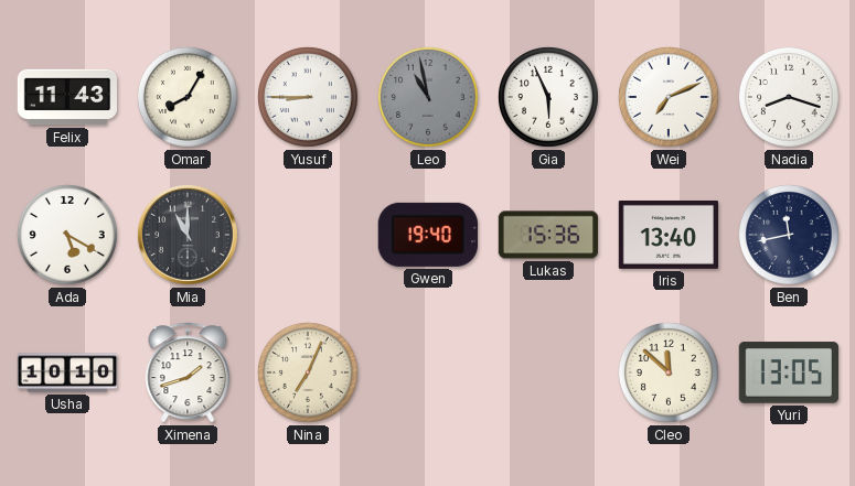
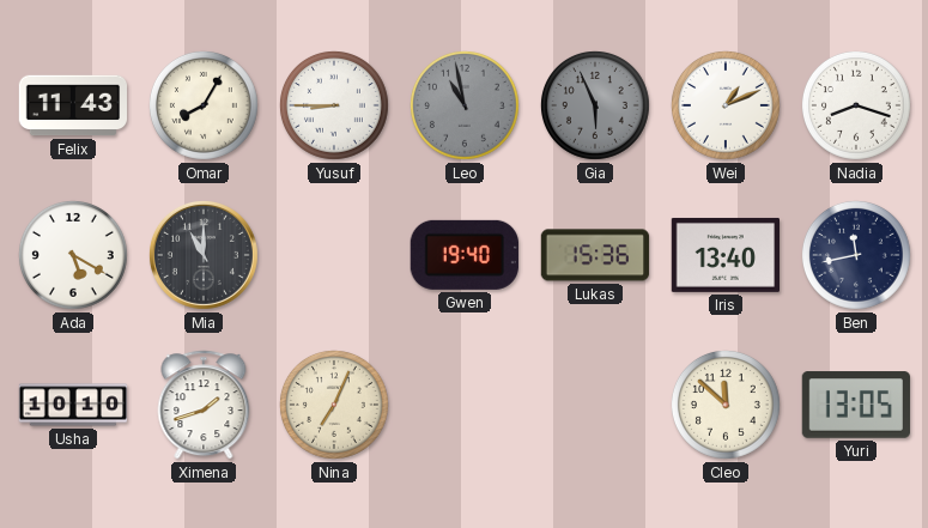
Gia dial: white -> grey
Wei: 7:11 -> 1:11
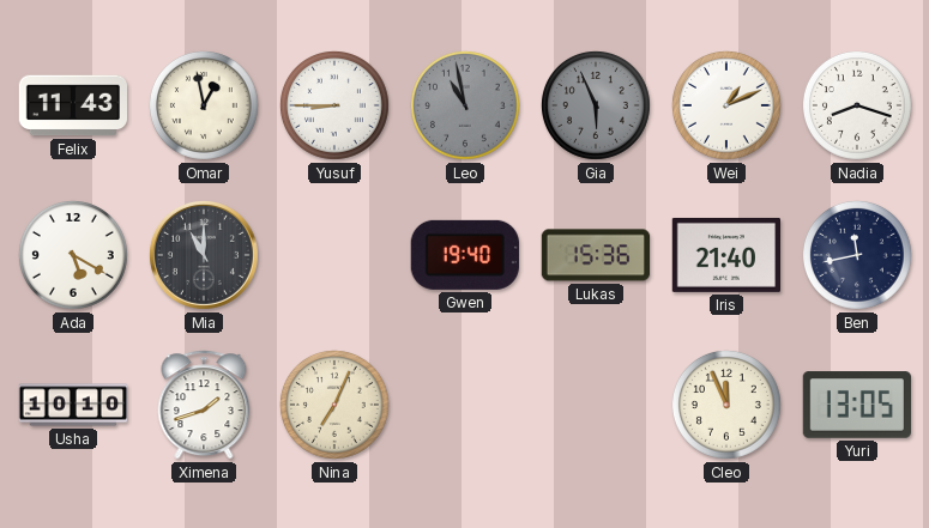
Omar: 8:05 -> 12:58
Iris: 13:40 -> 21:40
Cleo: 11:52 -> 11:56
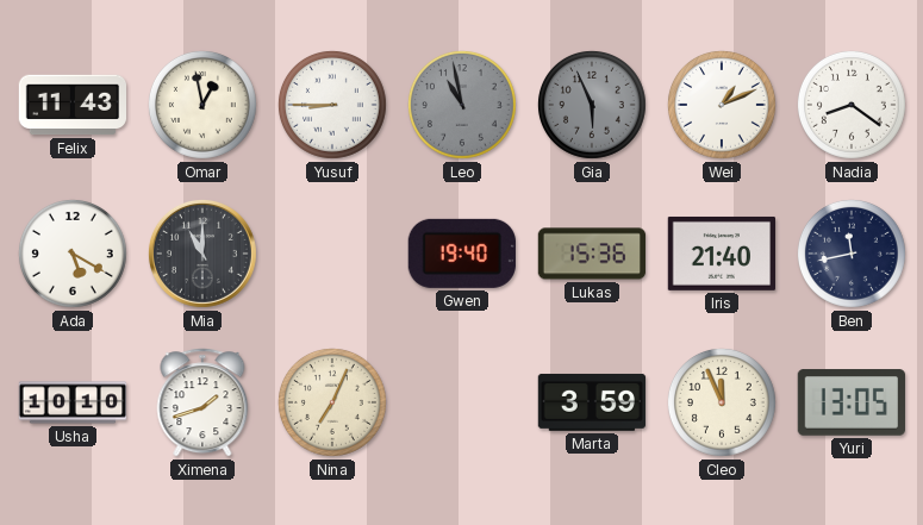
Nadia: 8:18 -> 8:21
Marta: none -> 3:59
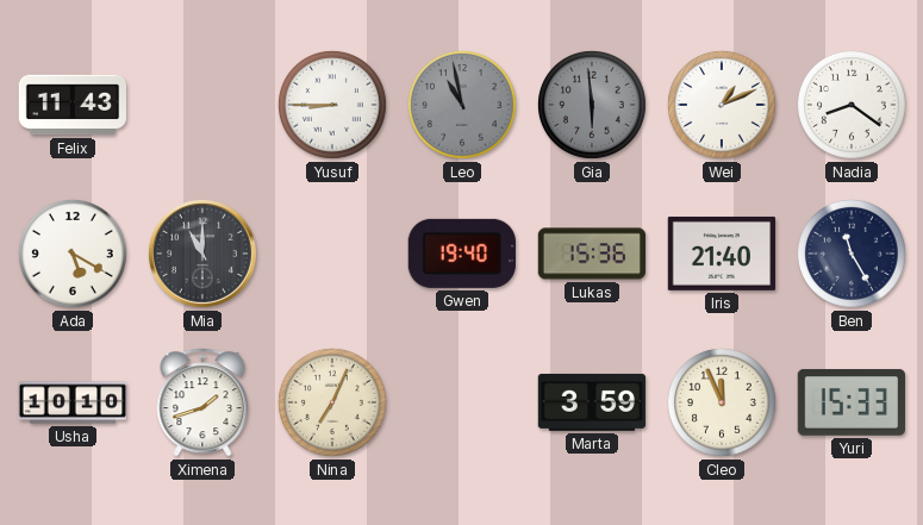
Omar: 12:58 -> none
Gia: 5:56 -> 5:59
Ben: 11:43 -> 11:25
Yuri: 13:05 -> 15:33
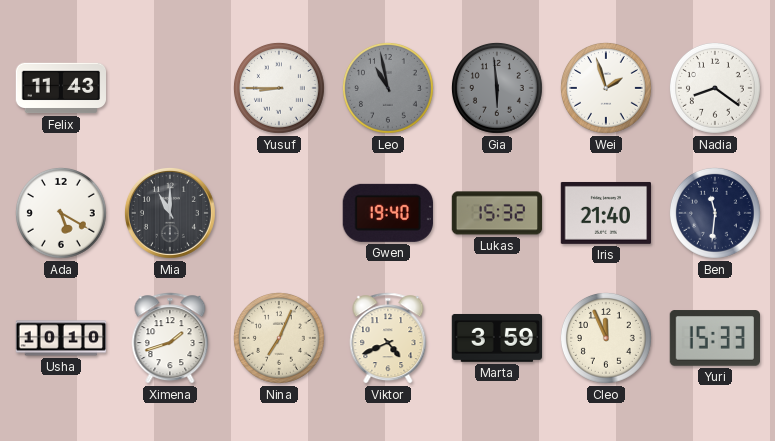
Wei: 1:11 -> 1:57
Lukas: 15:36 -> 15:32
Ben: 11:25 -> 11:31
Viktor: none -> 4:41
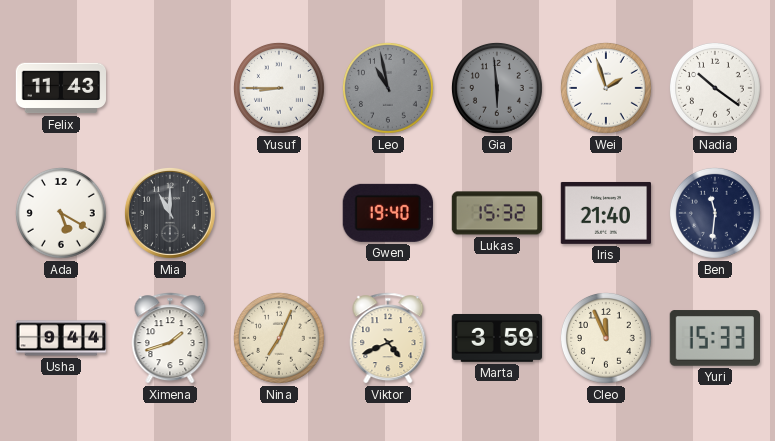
Nadia: 8:21 -> 10:21
Usha: 10:10 -> 9:44
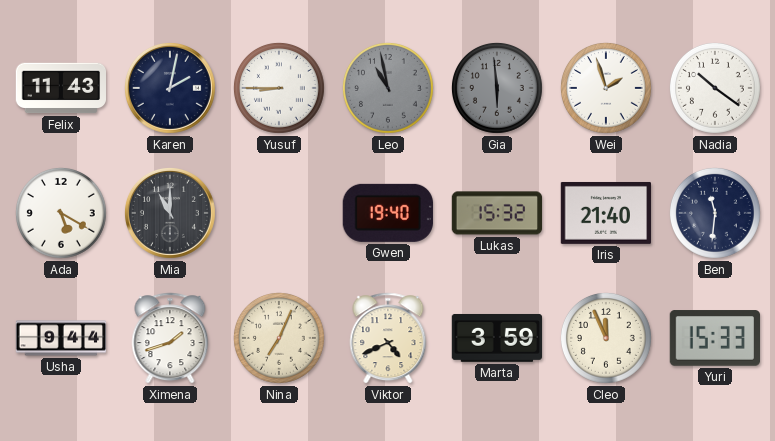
Karen: none -> 2:02
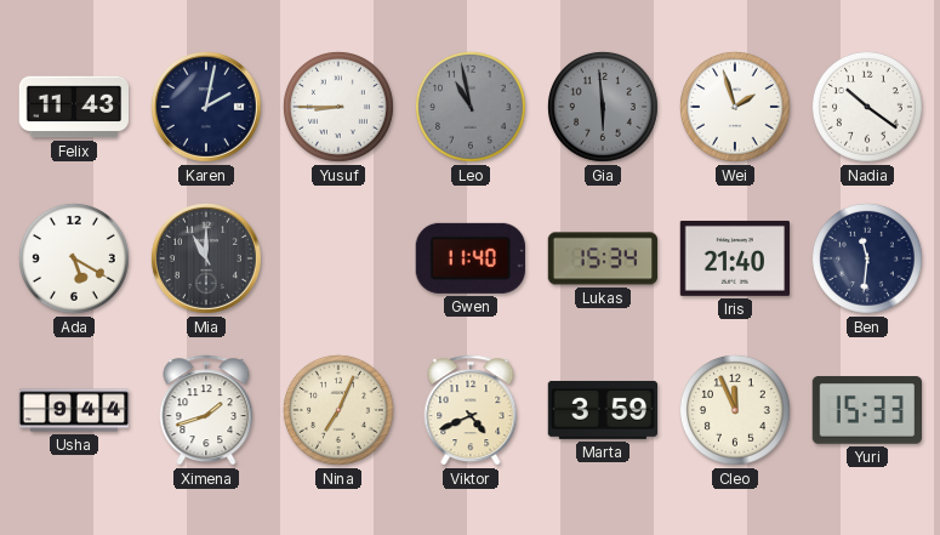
Gwen: 19:40 -> 11:40
Lukas: 15:32 -> 15:34
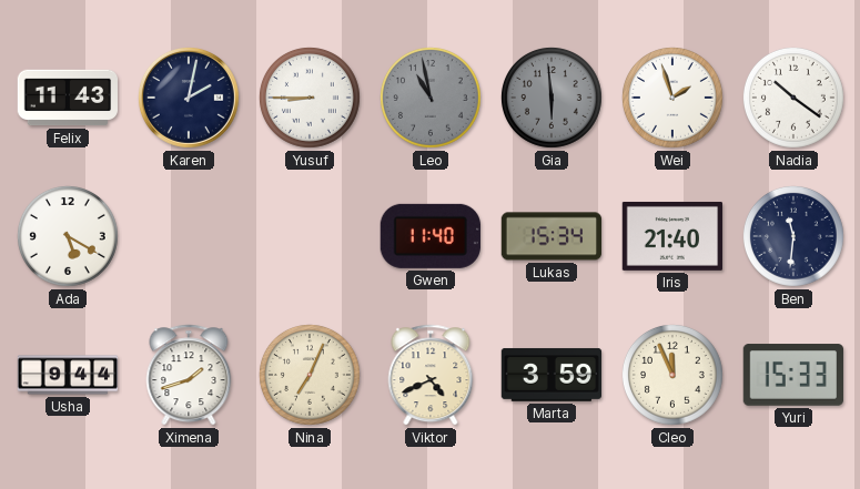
Mia: 11:00 -> none
